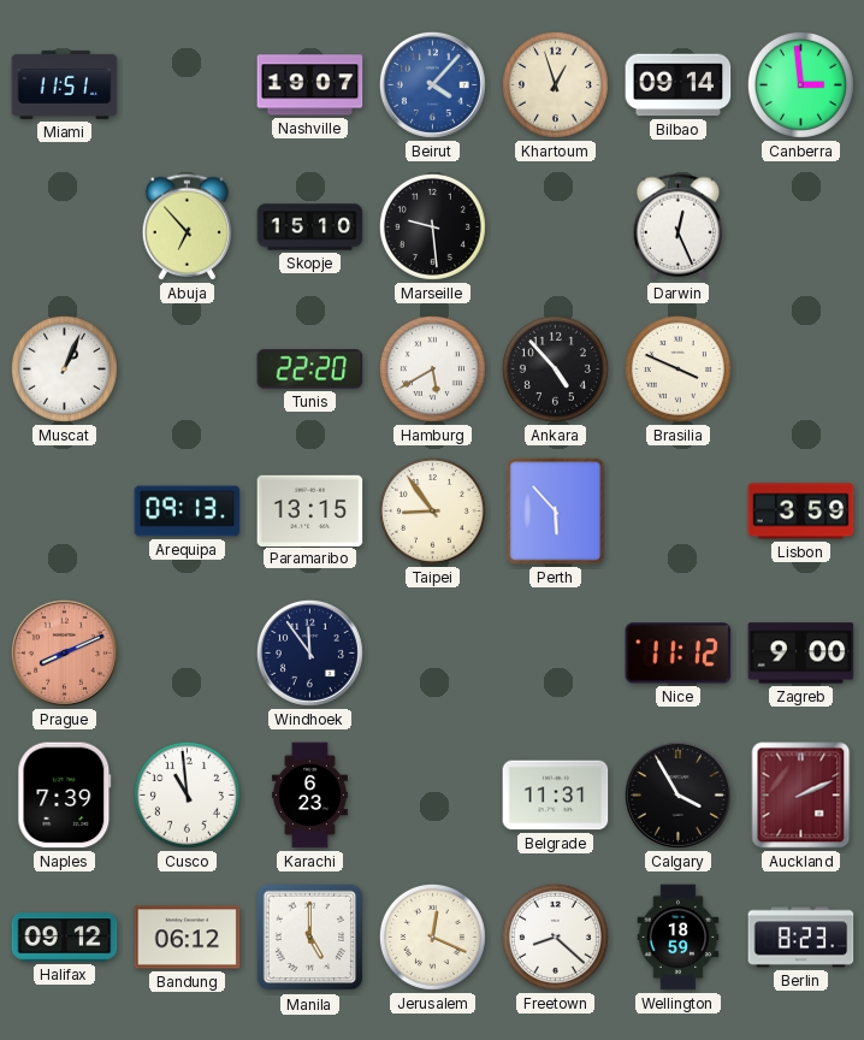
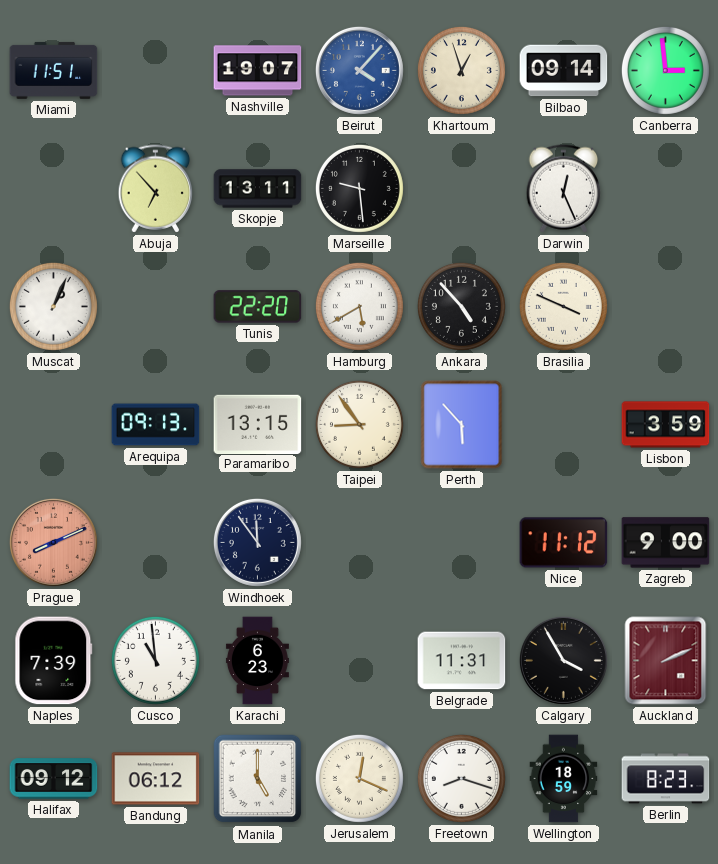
Skopje: 15:10 -> 13:11
Freetown: 8:22 -> 8:18
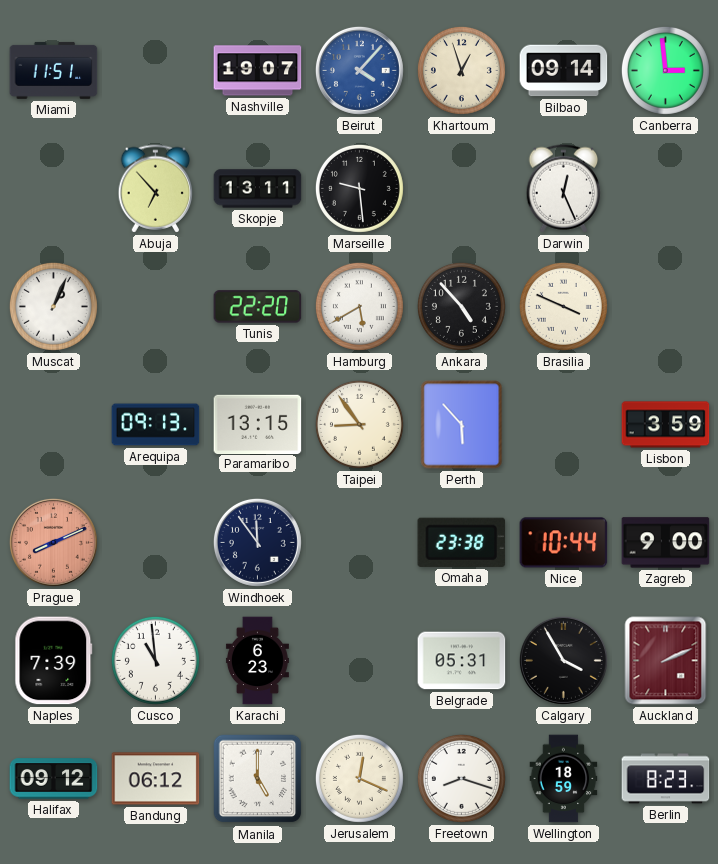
Omaha: none -> 23:38
Nice: 11:12 -> 10:44
Belgrade: 11:31 -> 05:31
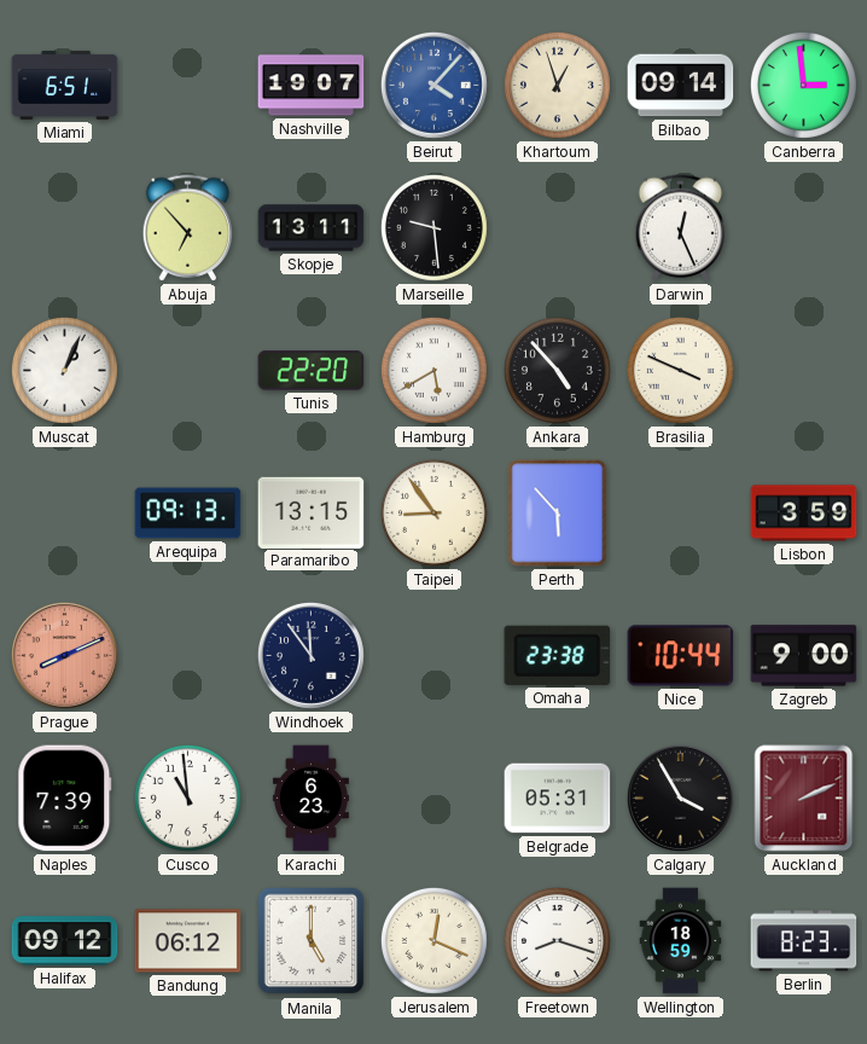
Miami: 11:51 -> 6:51
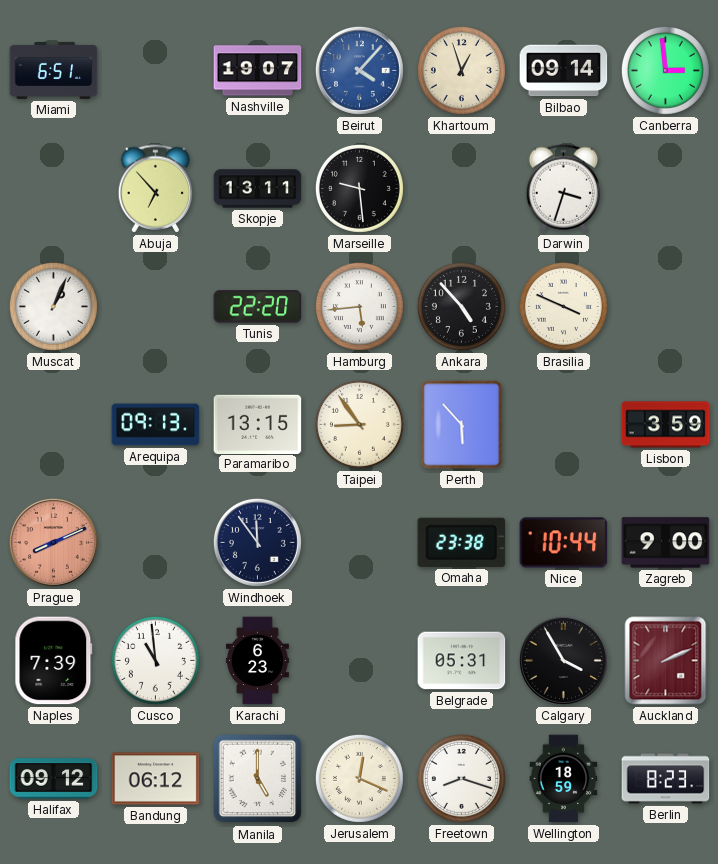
Darwin: 12:26 -> 3:33
Hamburg: 5:40 -> 5:44
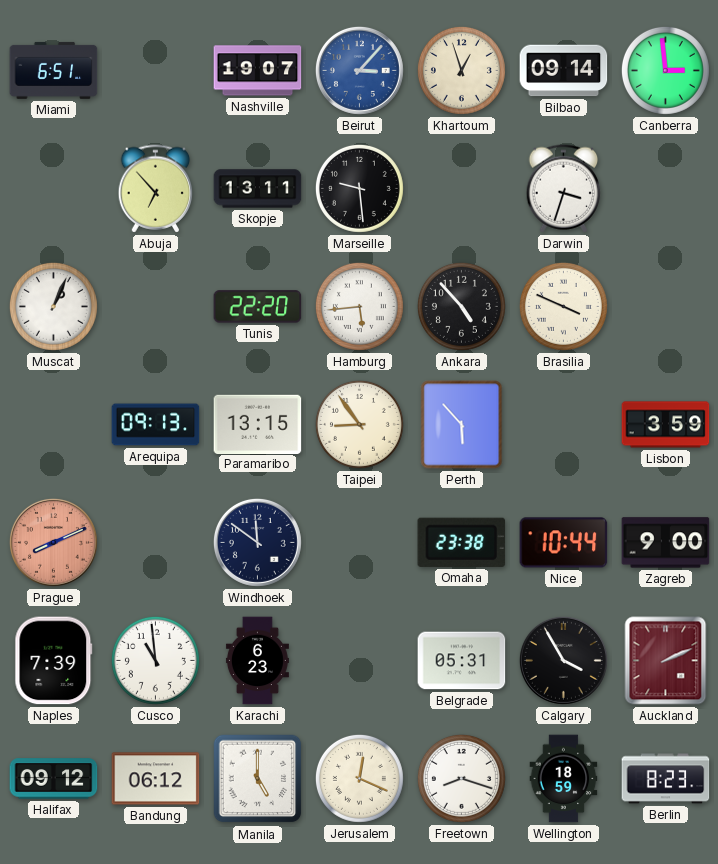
Beirut: 4:07 -> 3:07
Windhoek: 11:54 -> 11:51
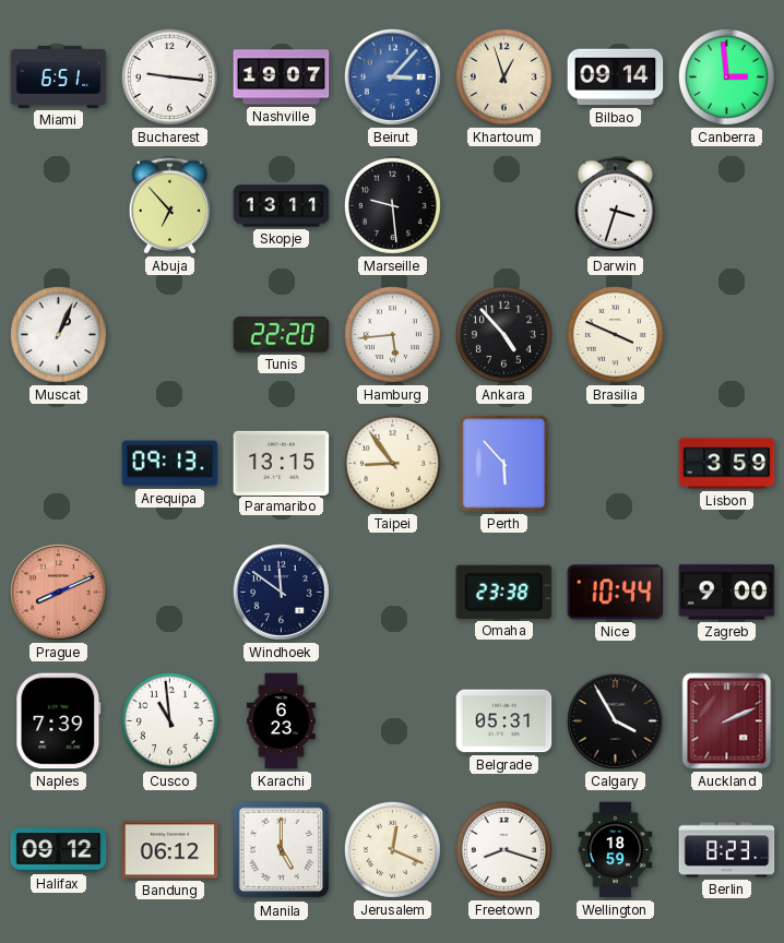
Bucharest: none -> 9:16
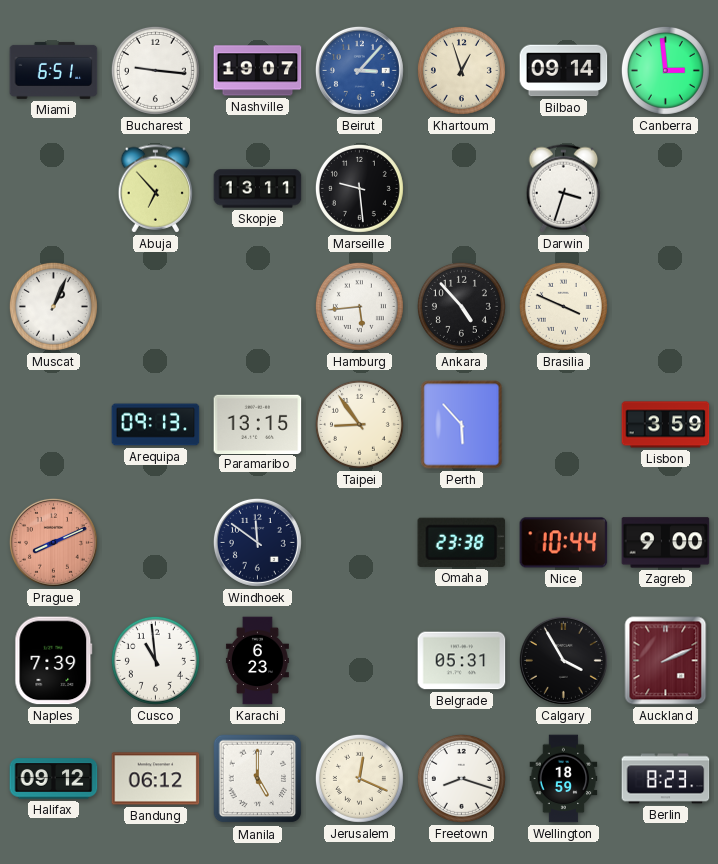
Tunis: 22:20 -> none
